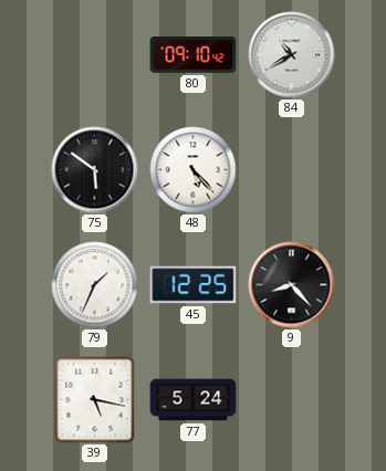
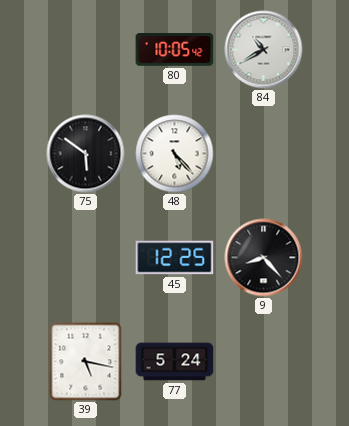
80: 09:10 -> 10:05
79: 1:34 -> none
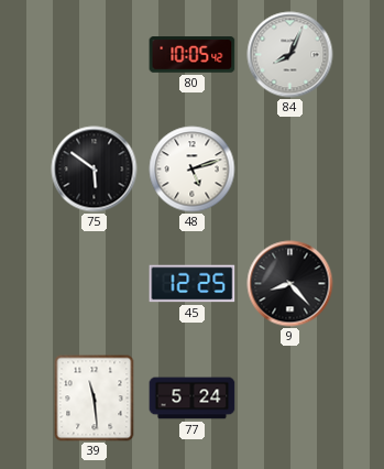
84: 10:40 -> 8:04
48: 5:23 -> 5:12
39: 5:17 -> 11:29
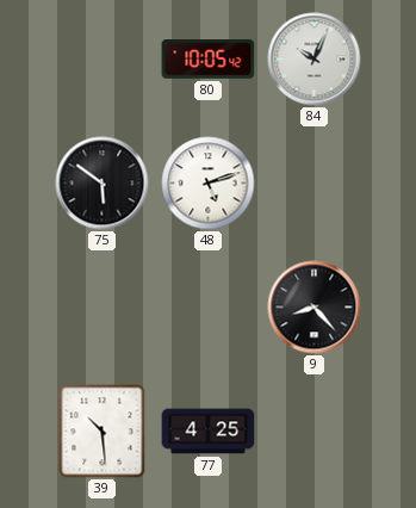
84: 8:04 -> 10:04
45: 12:25 -> none
39: 11:29 -> 10:29
77: 5:24 -> 4:25
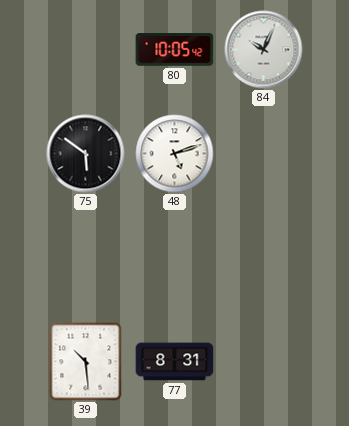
9: 8:23 -> none
77: 4:25 -> 8:31
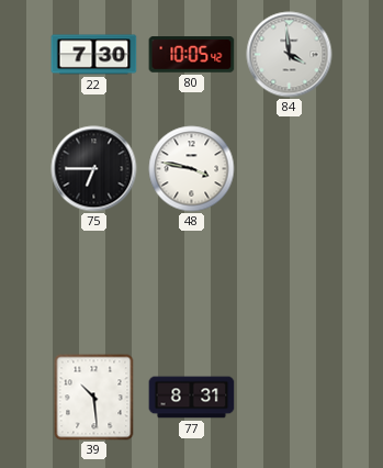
22: none -> 7:30
84: 10:04 -> 3:59
75: 5:51 -> 6:45
48: 5:12 -> 3:47
